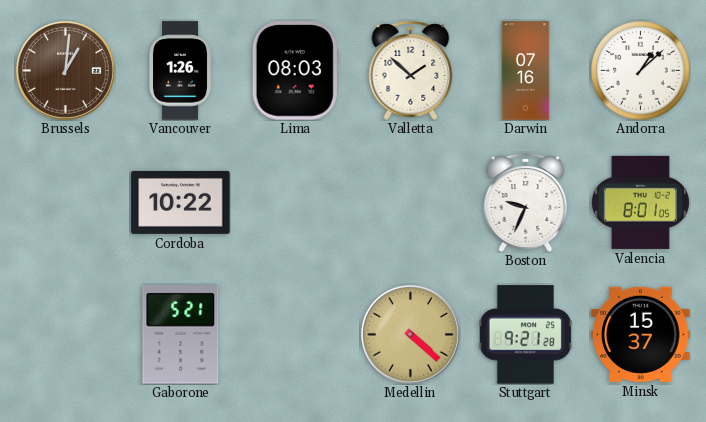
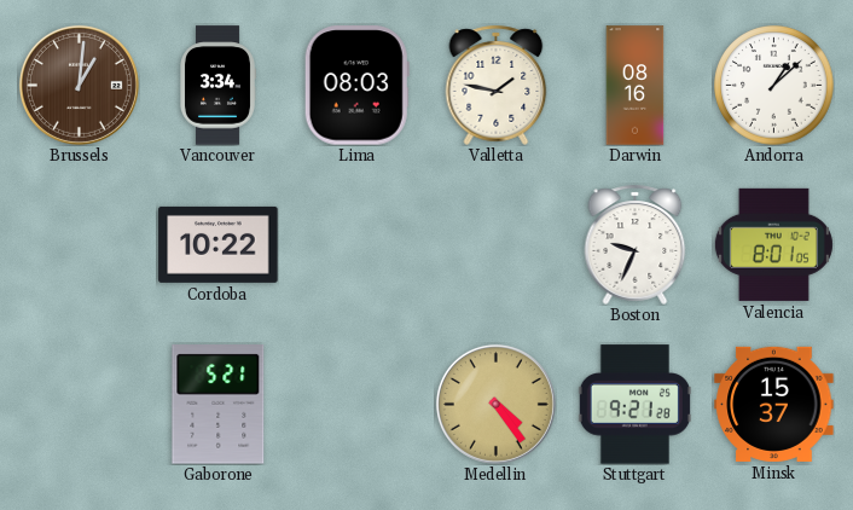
Vancouver: 1:26 -> 3:34
Valletta: 1:52 -> 1:47
Darwin: 07:16 -> 08:16
Medellin: 4:22 -> 4:24
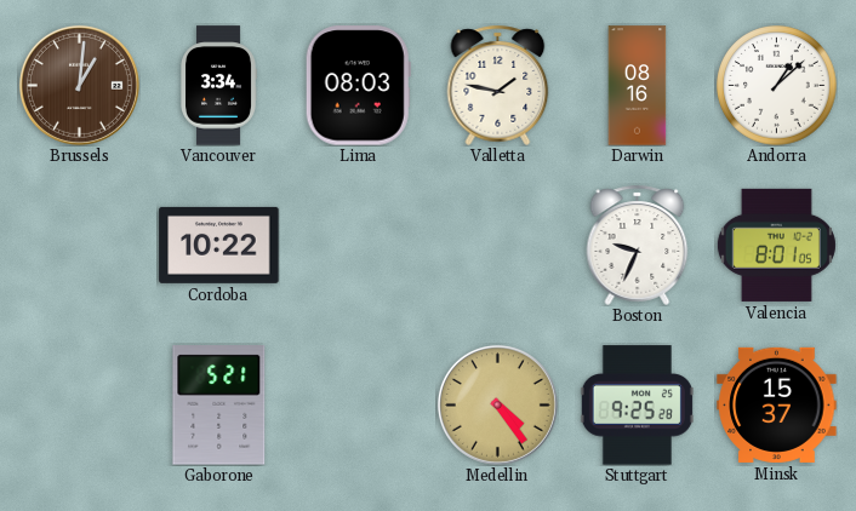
Stuttgart: 9:21 -> 9:25
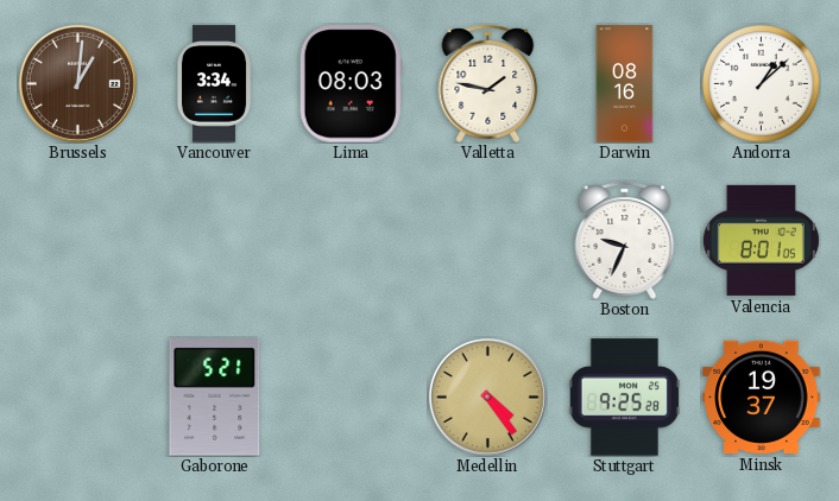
Cordoba: 10:22 -> none
Minsk: 15:37 -> 19:37
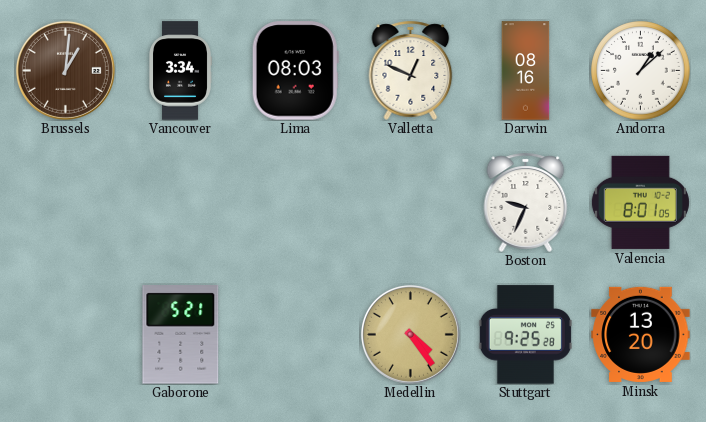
Valletta: 1:47 -> 12:49
Minsk: 19:37 -> 13:20
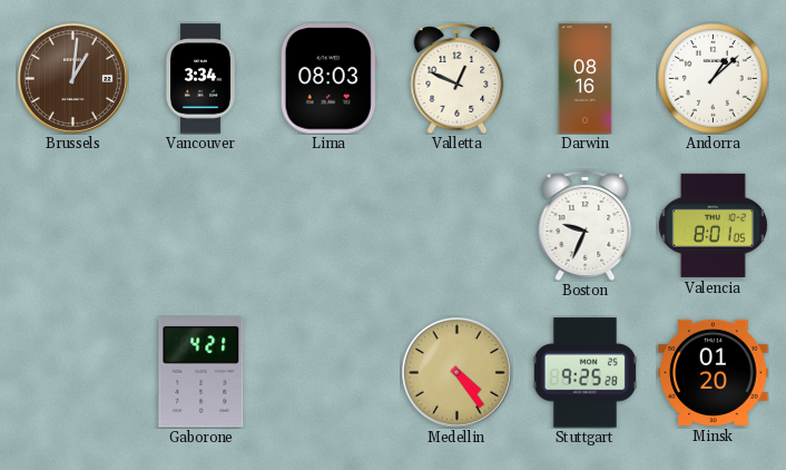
Gaborone: 5:21 -> 4:21
Minsk: 13:20 -> 01:20
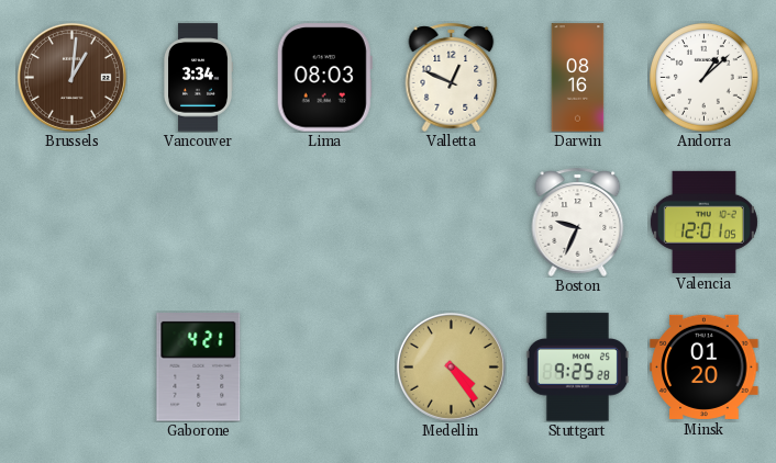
Valencia: 8:01 -> 12:01
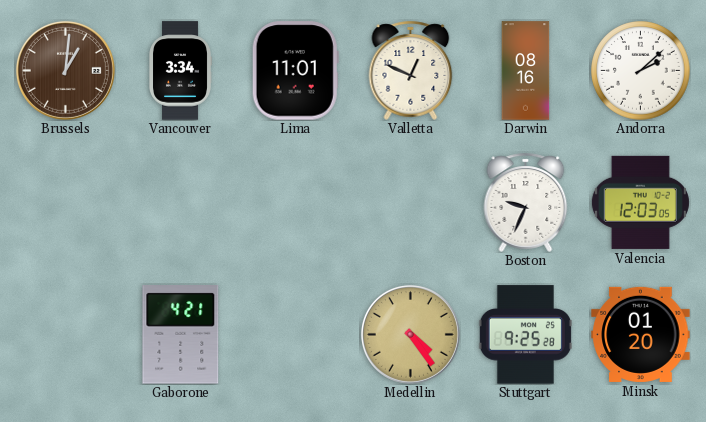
Lima: 08:03 -> 11:01
Andorra: 1:08 -> 2:08
Valencia: 12:01 -> 12:03
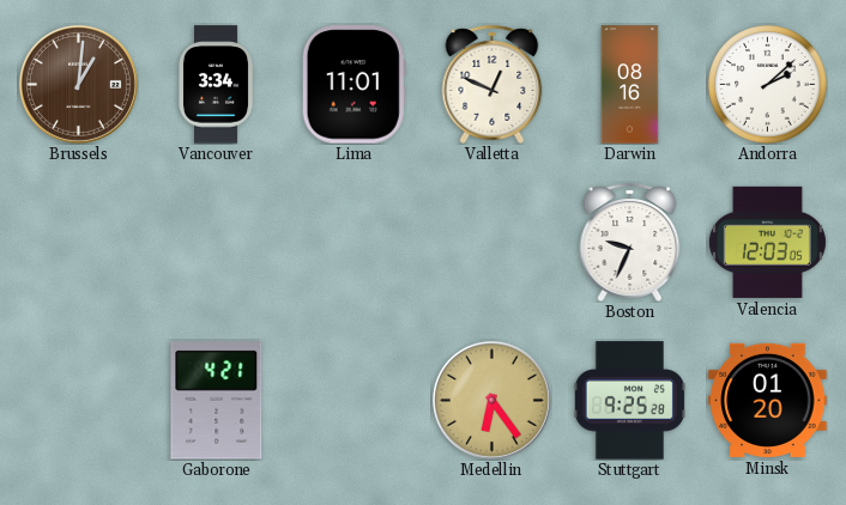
Medellin: 4:24 -> 6:24
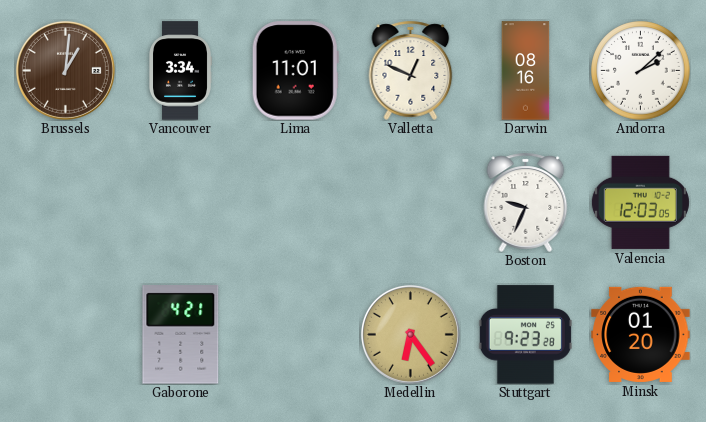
Stuttgart: 9:25 -> 9:23
